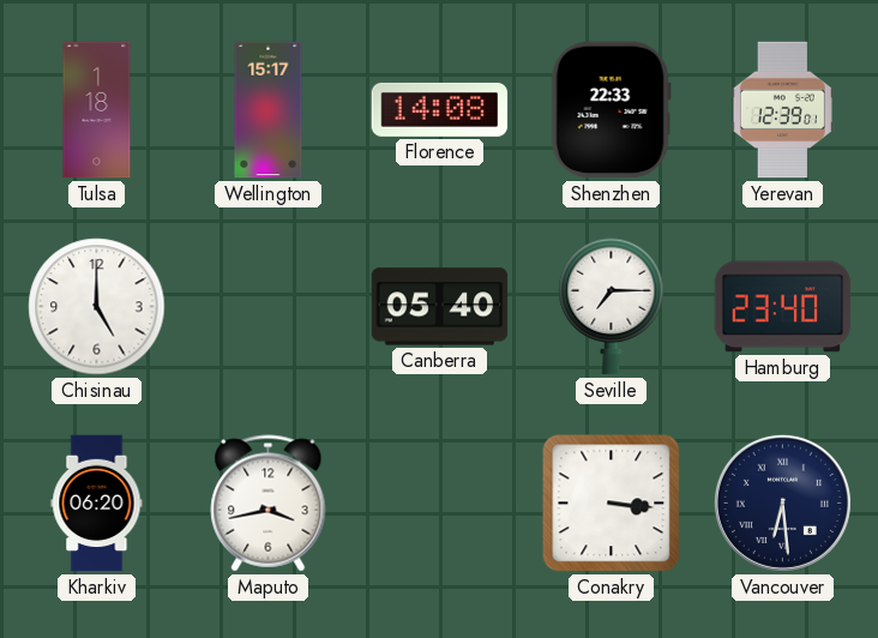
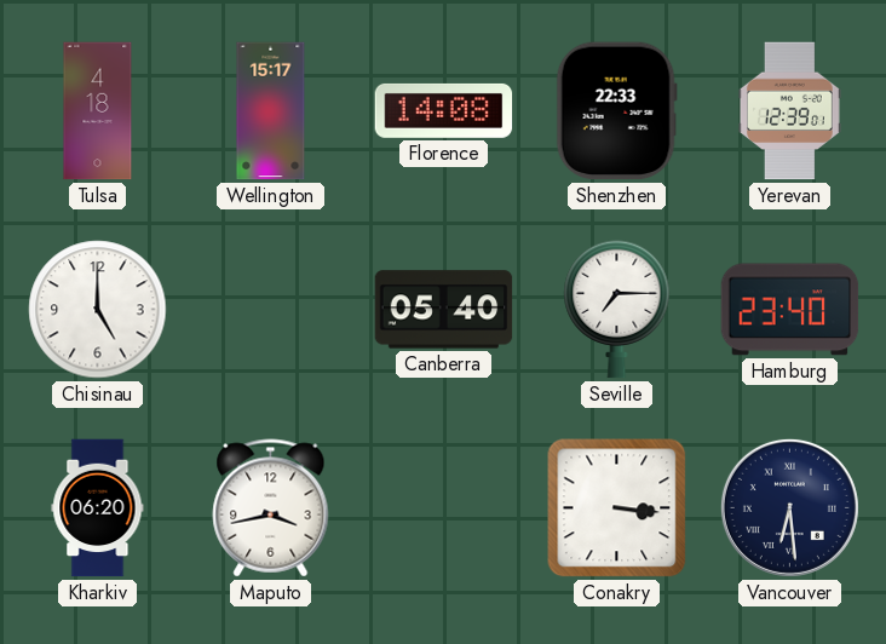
Tulsa: 1:18 -> 4:18
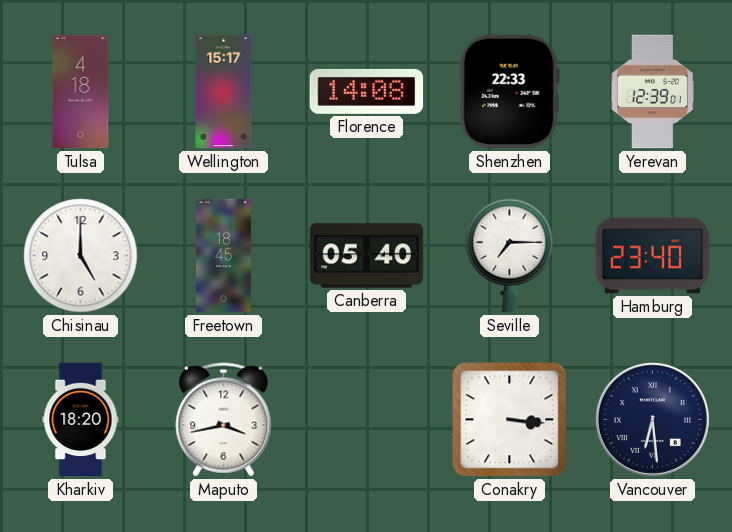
Freetown: none -> 18:45
Kharkiv: 06:20 -> 18:20
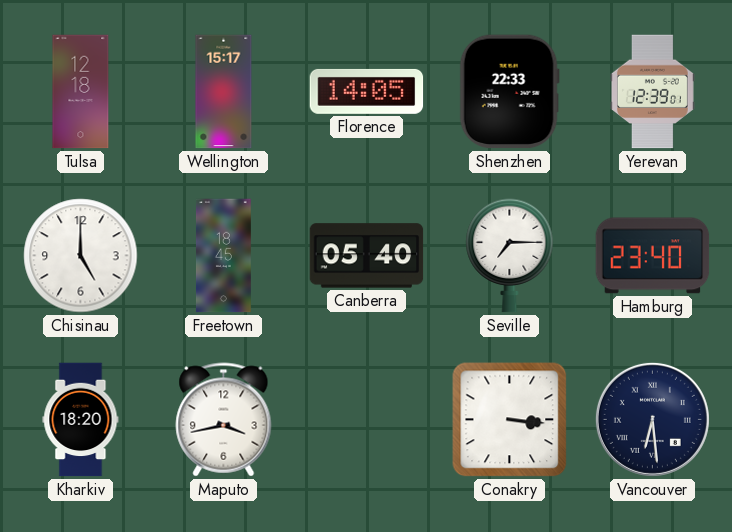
Tulsa: 4:18 -> 12:18
Florence: 14:08 -> 14:05
